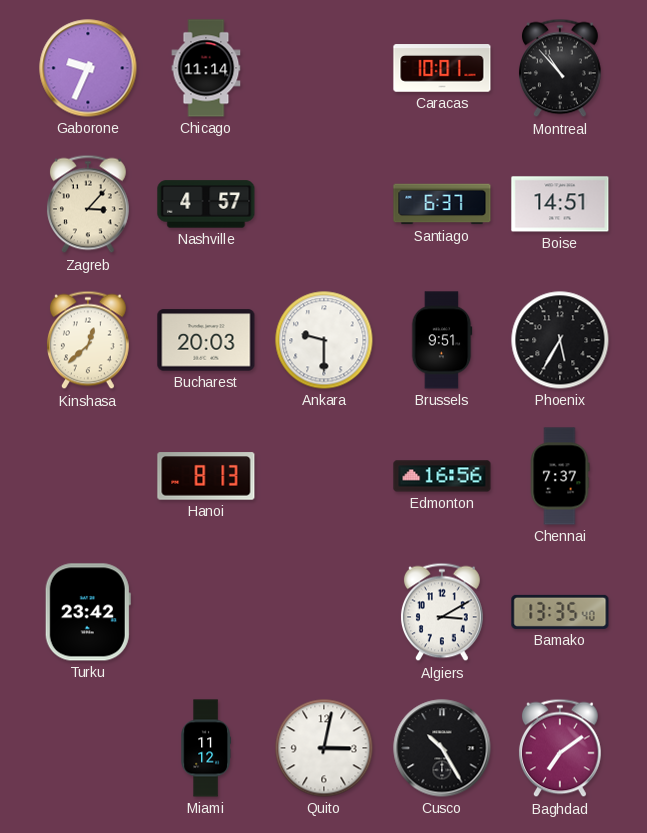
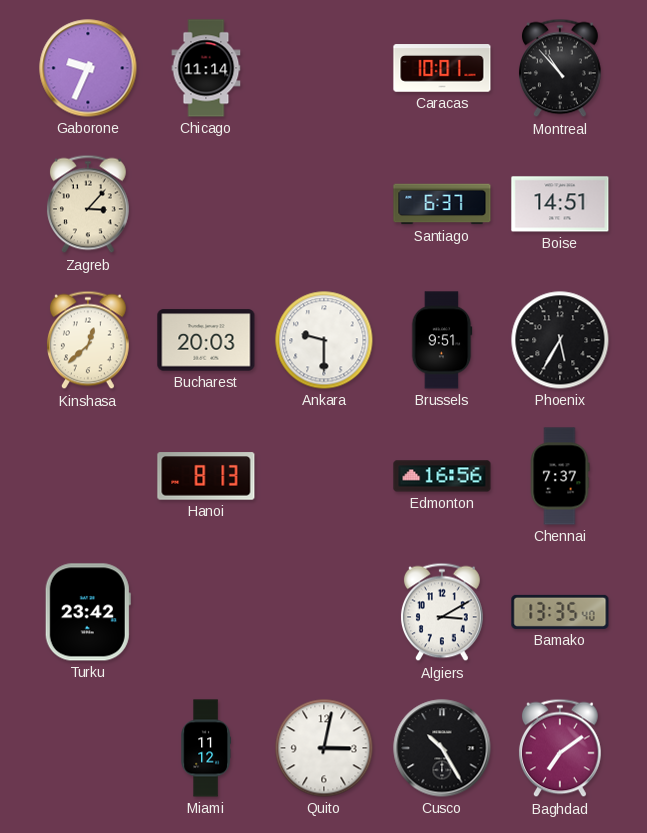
Nashville: 4:57 -> none
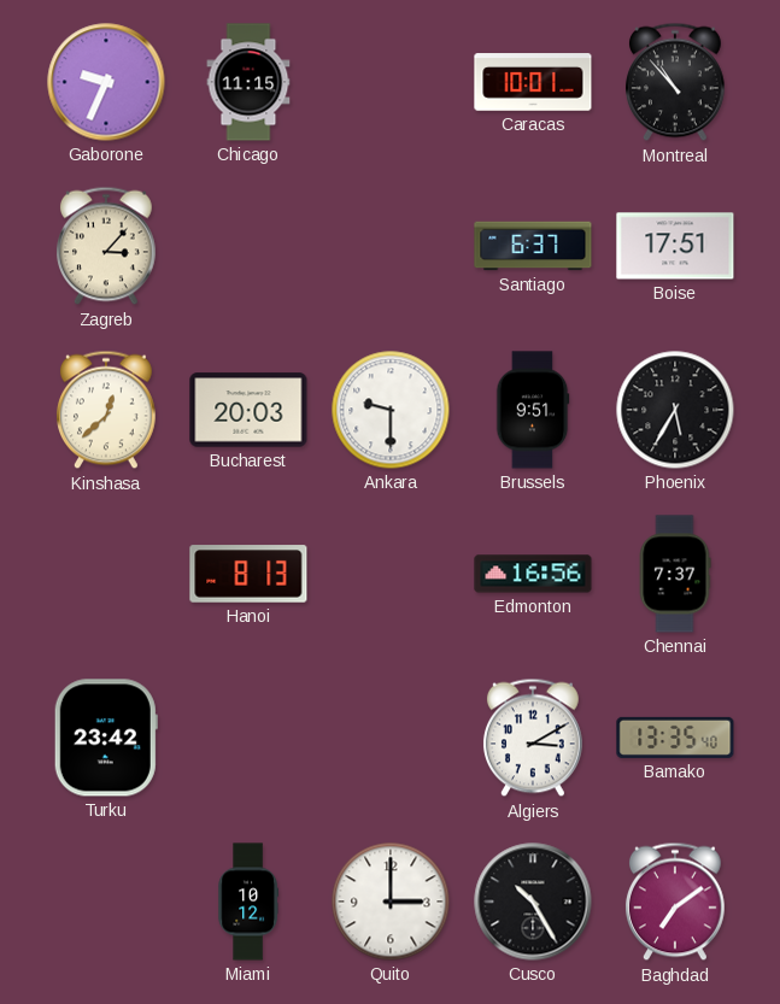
Chicago: 11:14 -> 11:15
Boise: 14:51 -> 17:51
Miami: 11:12 -> 10:12
Quito: 3:02 -> 3:00
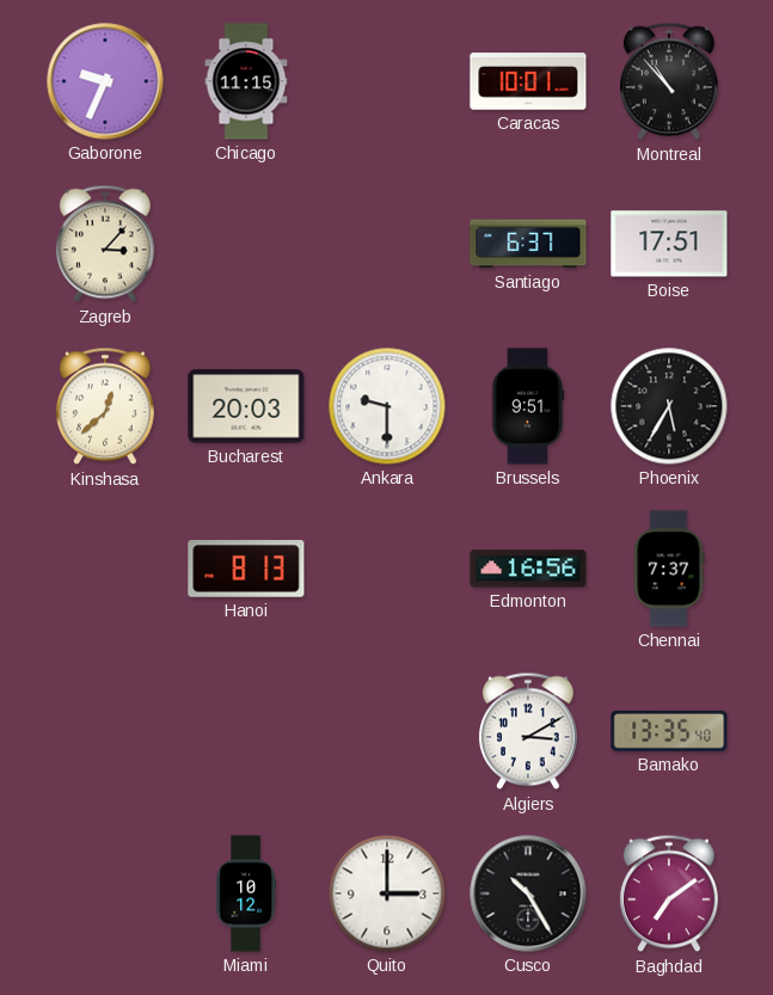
Turku: 23:42 -> none
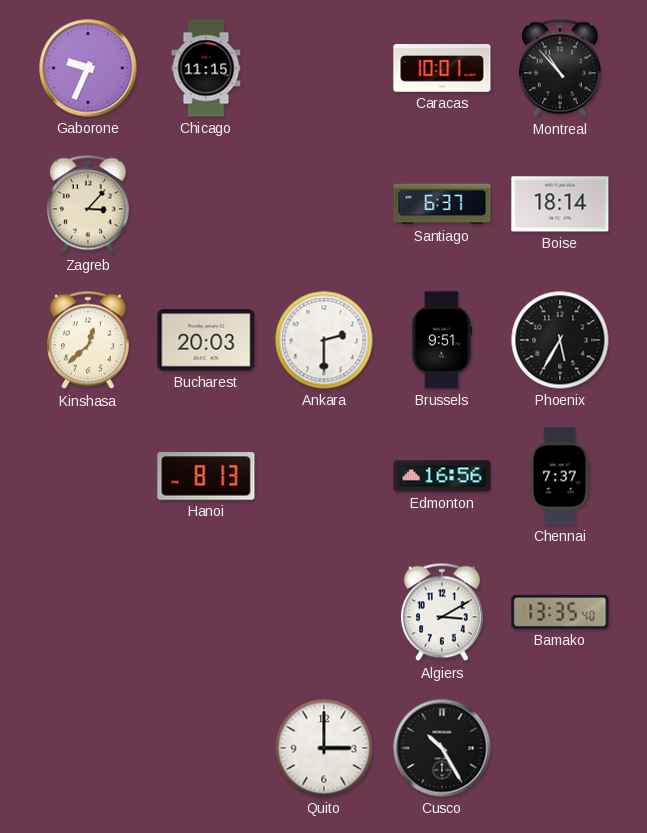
Boise: 17:51 -> 18:14
Ankara: 9:30 -> 2:30
Miami: 10:12 -> none
Baghdad: 7:09 -> none
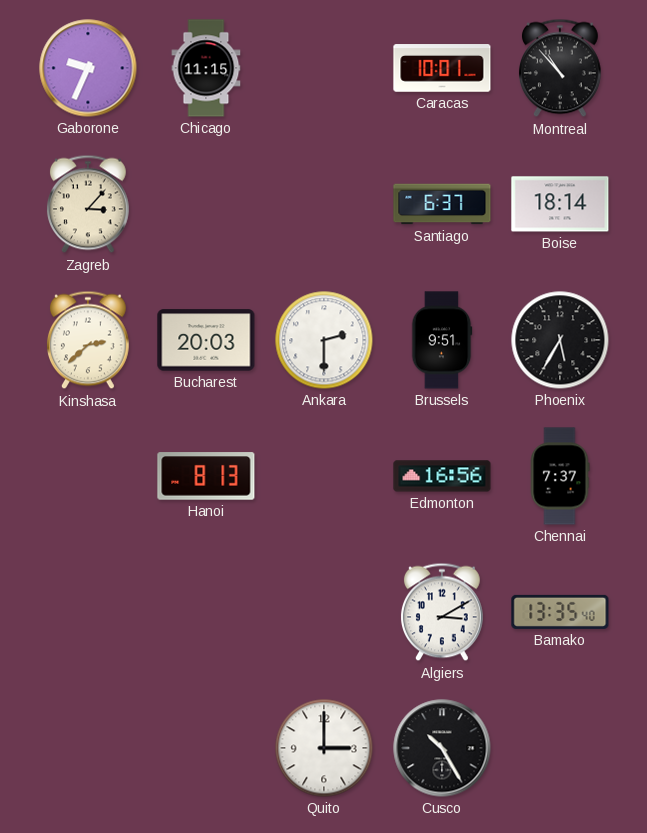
Kinshasa: 12:38 -> 2:38
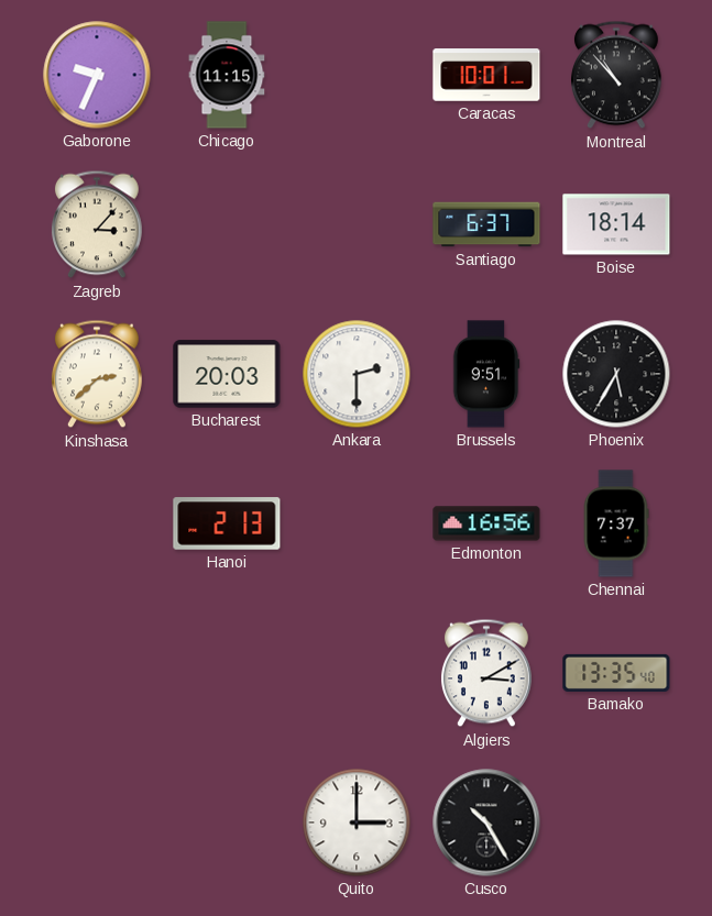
Hanoi: 8:13 -> 2:13
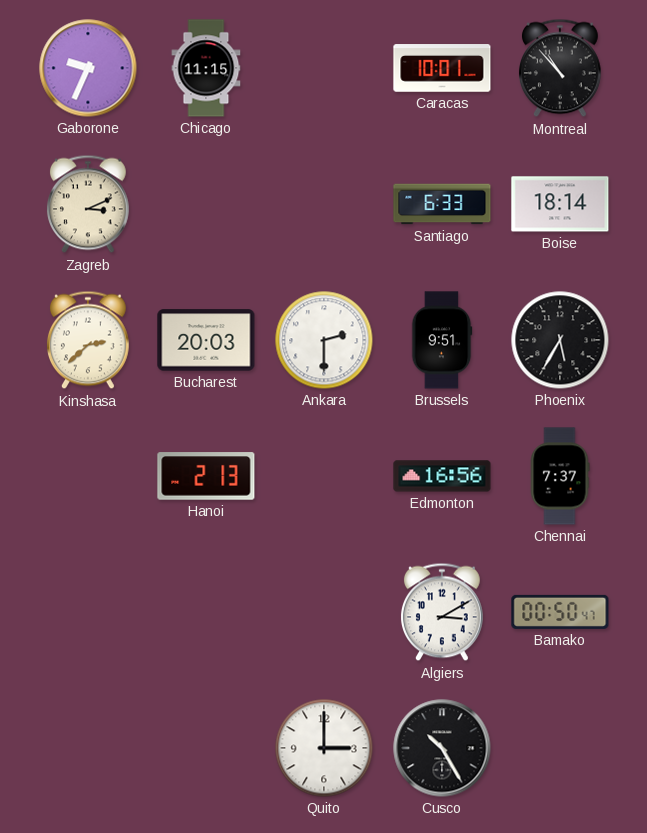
Zagreb: 3:07 -> 3:11
Santiago: 6:37 -> 6:33
Bamako: 13:35 -> 00:50
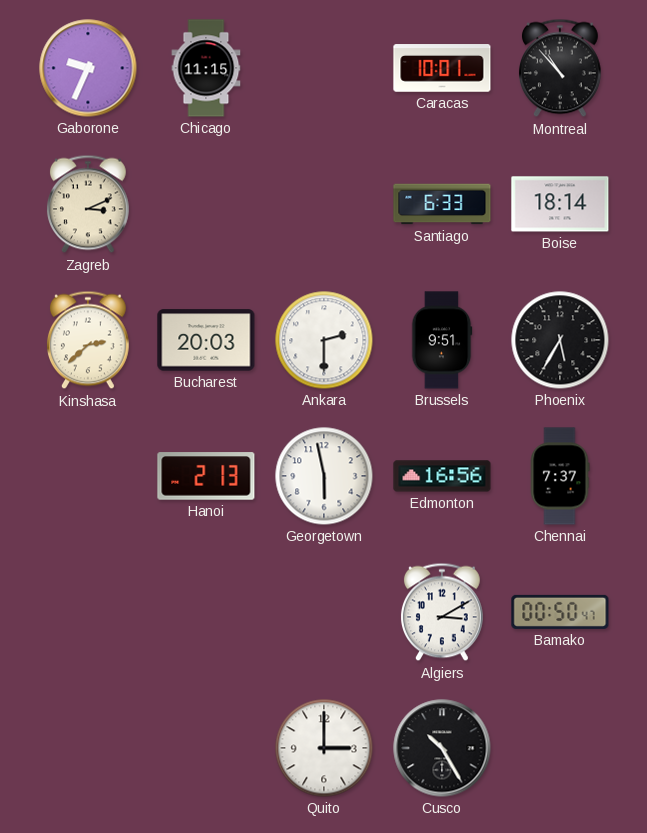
Georgetown: none -> 5:58
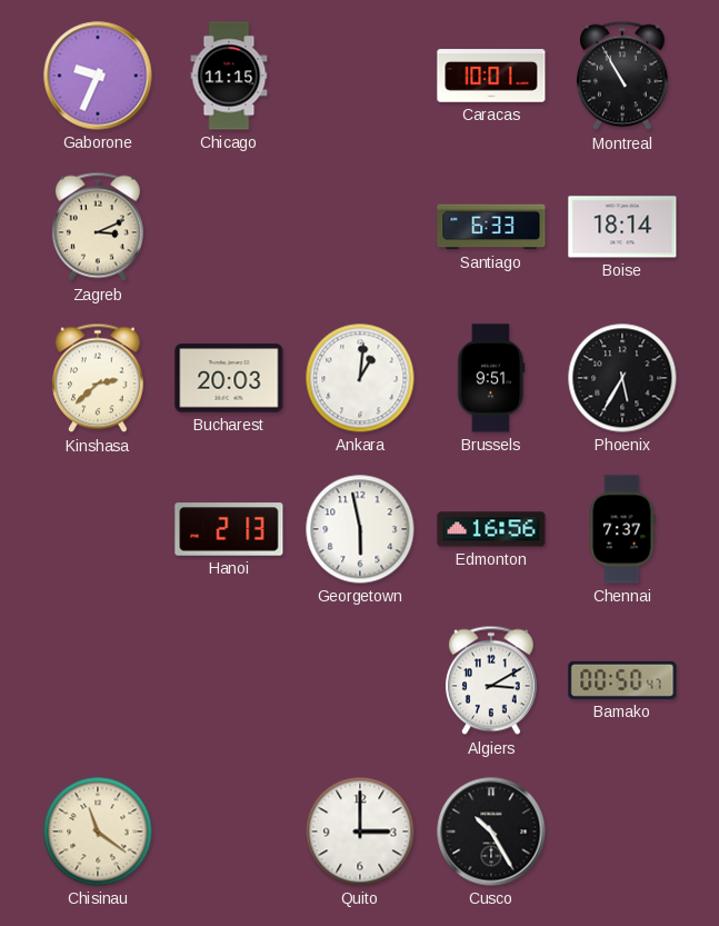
Montreal: 10:53 -> 10:55
Ankara: 2:30 -> 1:01
Chisinau: none -> 11:21
